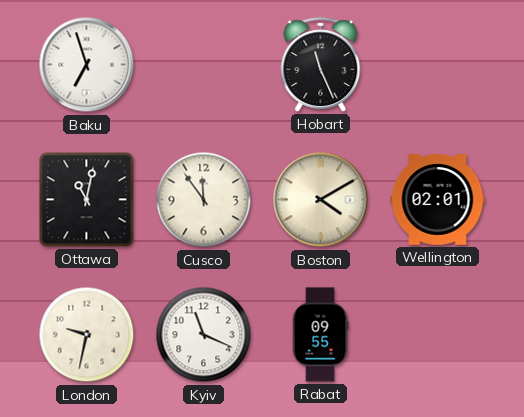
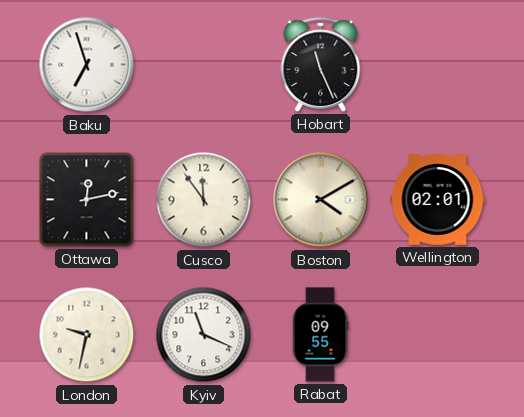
Ottawa: 11:02 -> 12:13
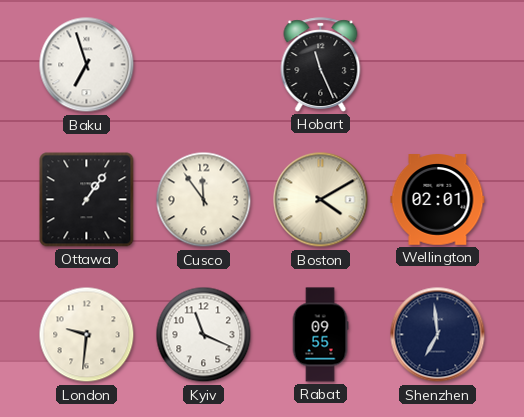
Ottawa: 12:13 -> 1:06
London: 9:32 -> 9:31
Shenzhen: none -> 6:59
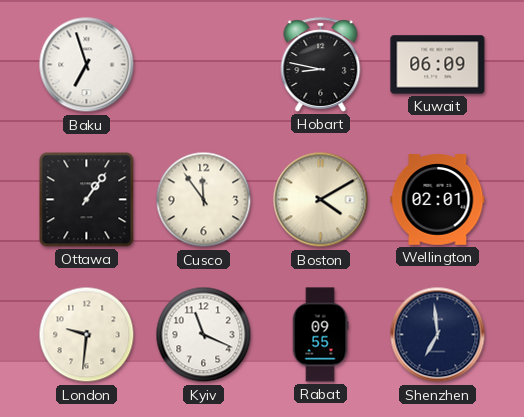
Hobart: 11:26 -> 8:47
Kuwait: none -> 06:09
